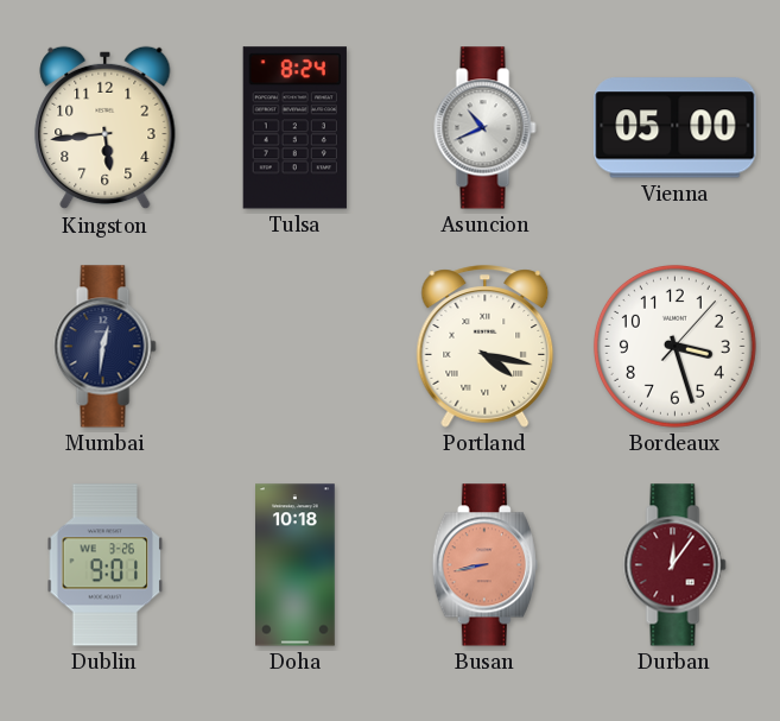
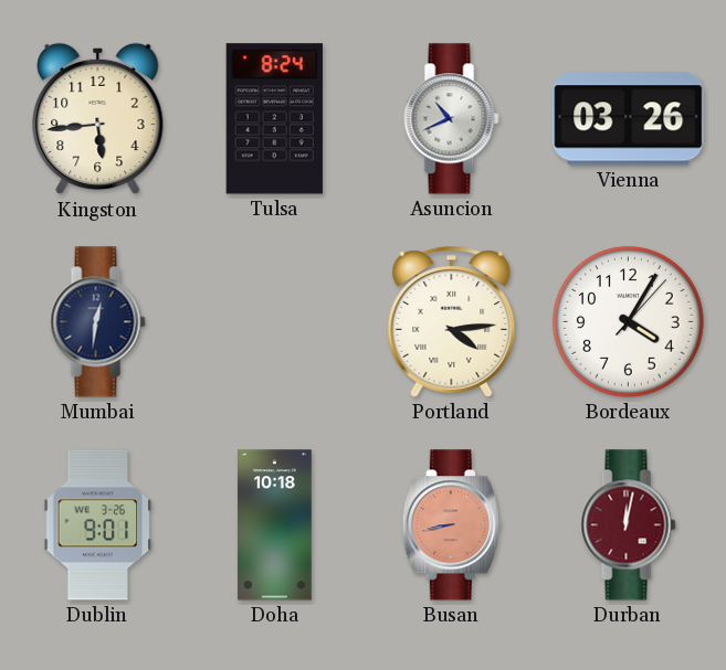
Vienna: 05:00 -> 03:26
Portland: 4:17 -> 4:14
Bordeaux: 3:27 -> 4:05
Durban: 12:06 -> 12:02
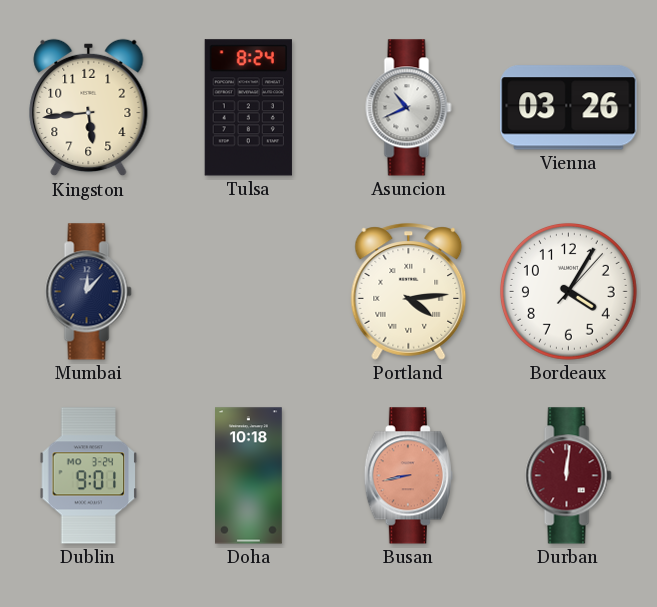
Mumbai: 12:31 -> 12:07
Dublin date: WE 3-26 -> MO 3-24
Durban: 12:02 -> 12:01
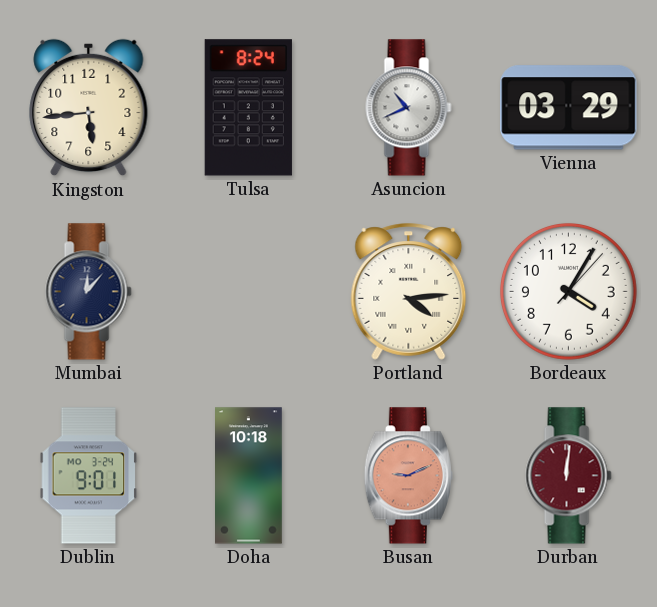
Vienna: 03:26 -> 03:29
Busan: 8:43 -> 9:11
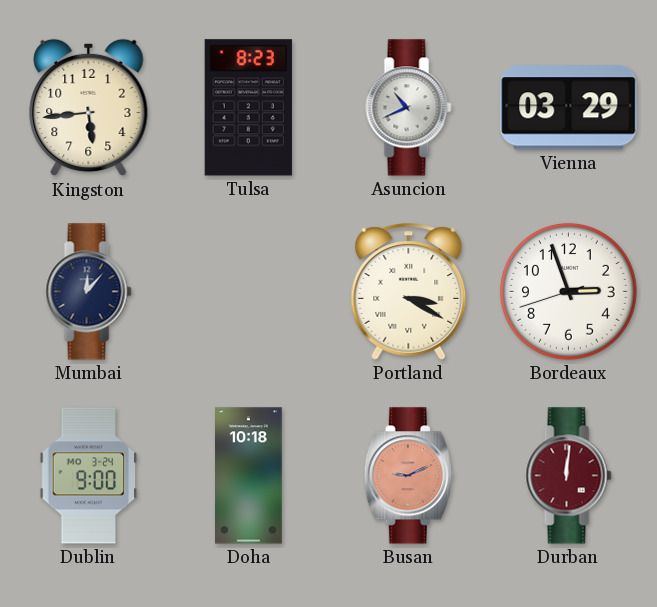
Tulsa: 8:24 -> 8:23
Portland: 4:14 -> 3:20
Bordeaux: 4:05 -> 2:56
Dublin: 9:01 -> 9:00
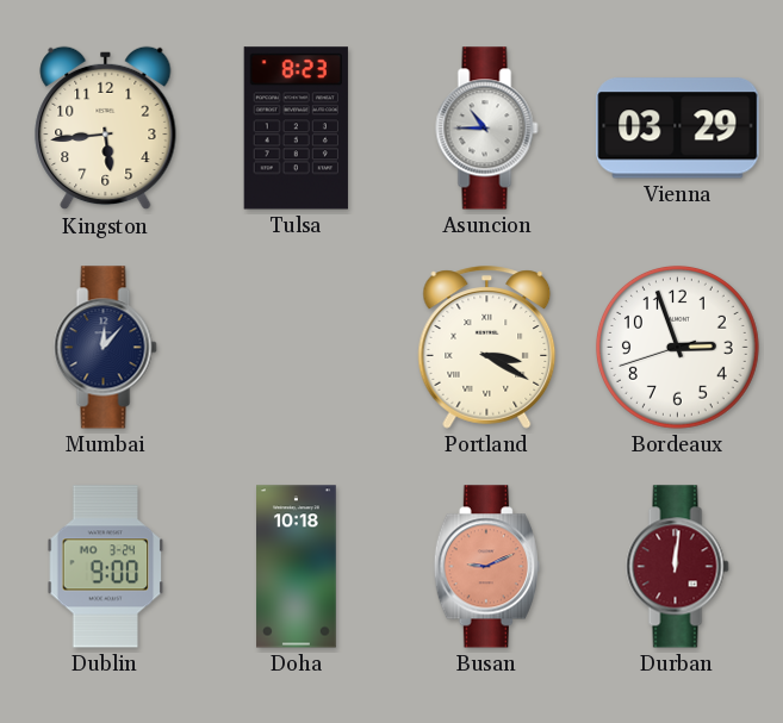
Asuncion: 10:41 -> 10:45
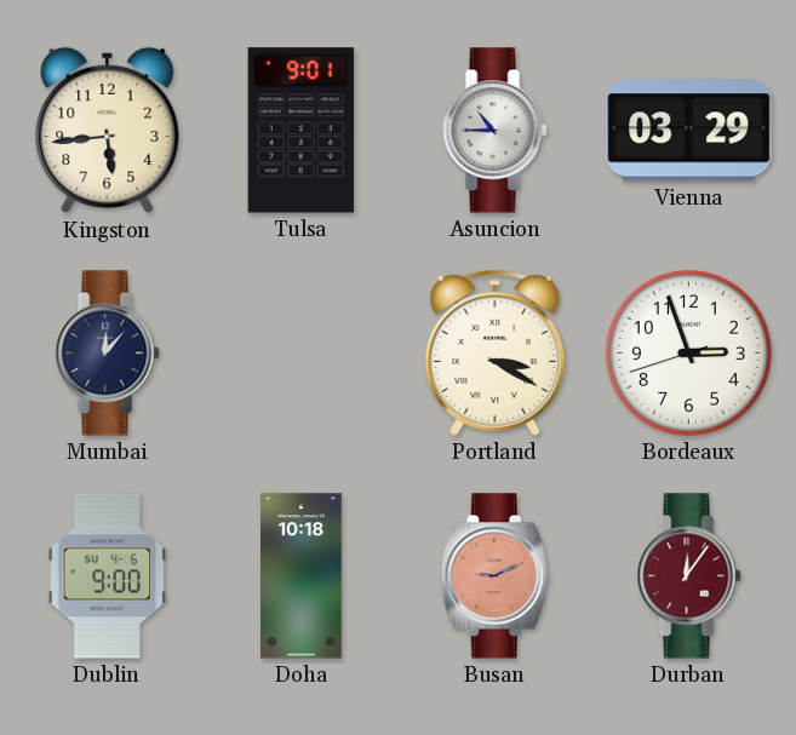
Tulsa: 8:23 -> 9:01
Dublin date: MO 3-24 -> SU 4-6
Durban: 12:01 -> 12:06
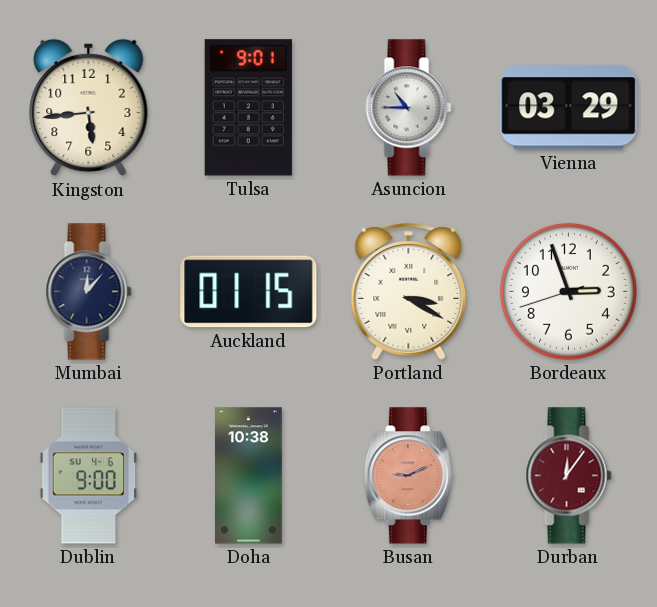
Auckland: none -> 01:15
Doha: 10:18 -> 10:38
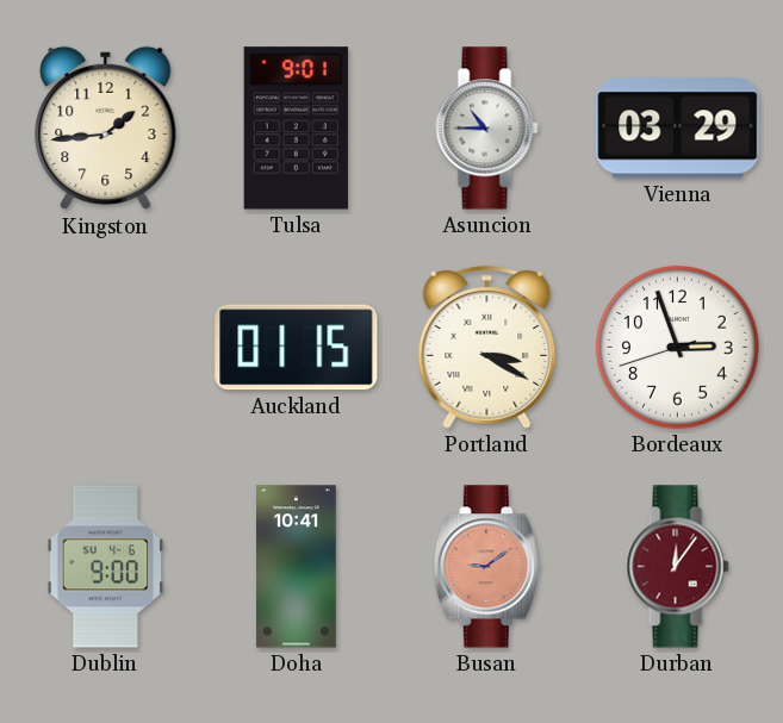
Kingston: 5:44 -> 1:44
Mumbai: 12:07 -> none
Doha: 10:38 -> 10:41
Busan: 9:11 -> 9:09
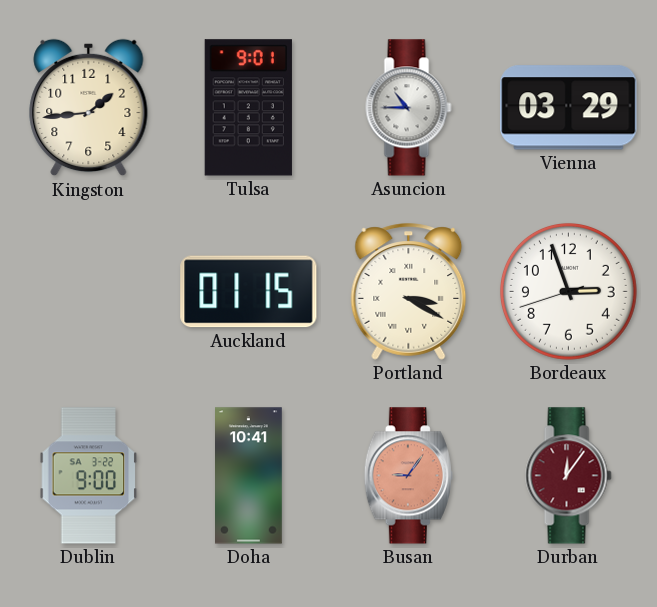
Dublin date: SU 4-6 -> SA 3-22
Busan: 9:09 -> 9:06
